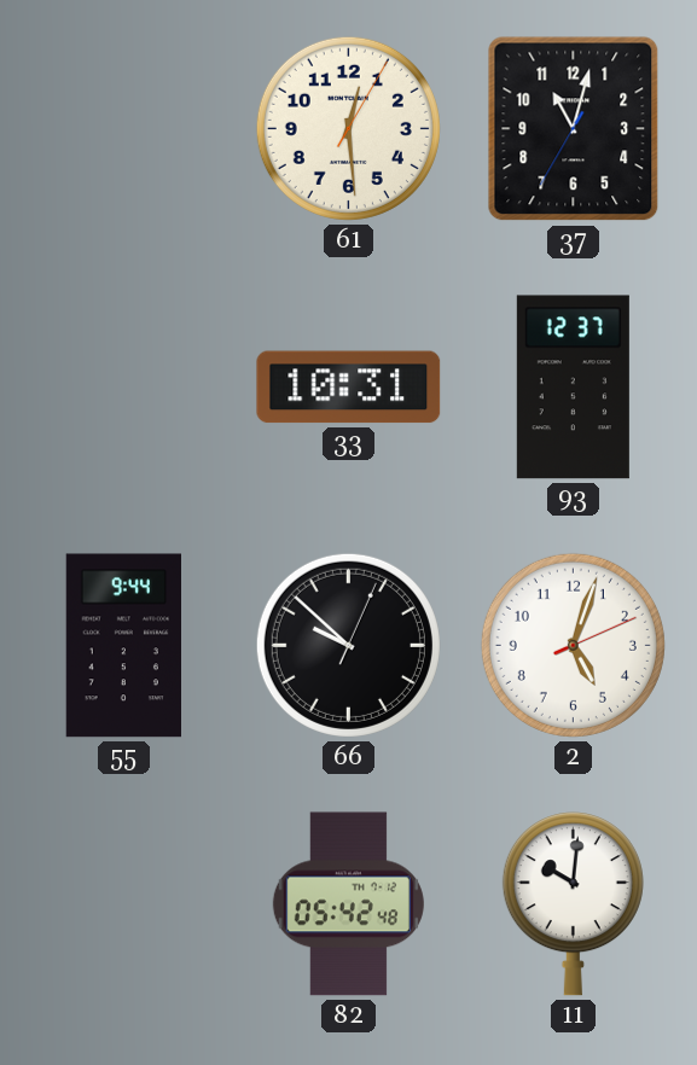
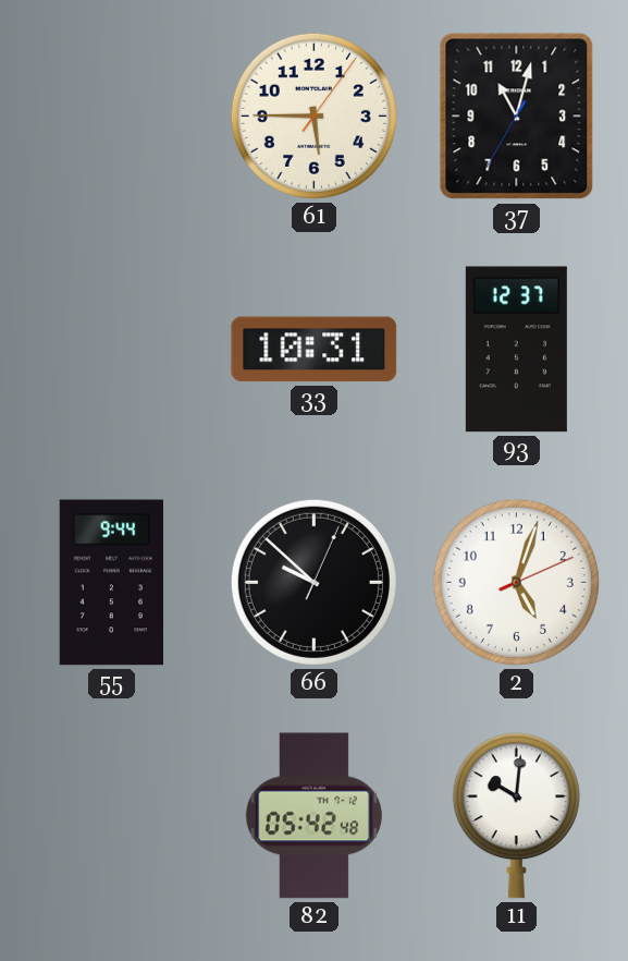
61: 12:29 -> 5:45
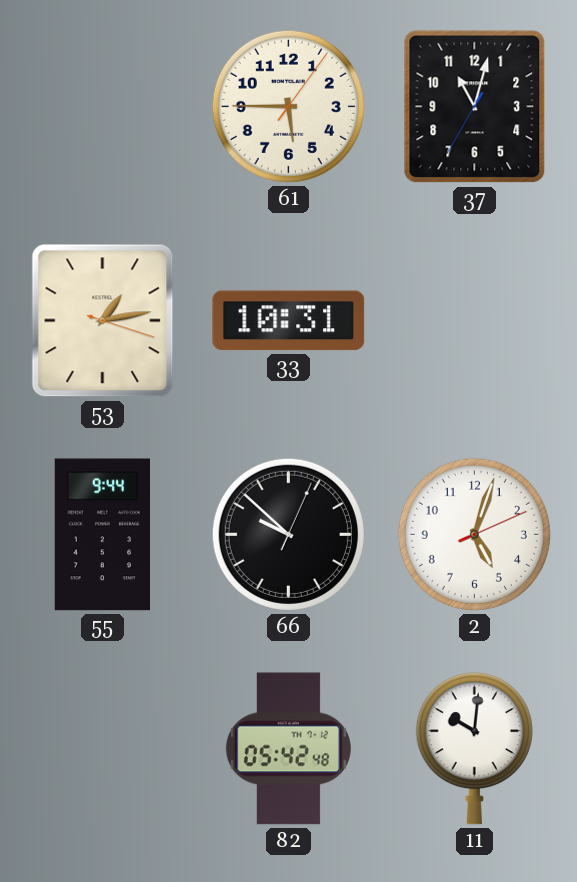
53: none -> 1:13
93: 12:37 -> none
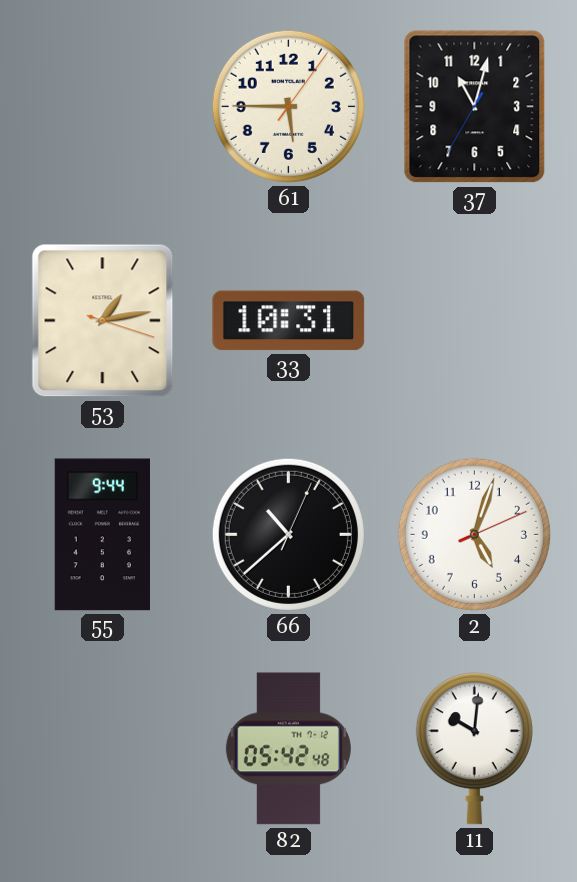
66: 9:52 -> 10:38
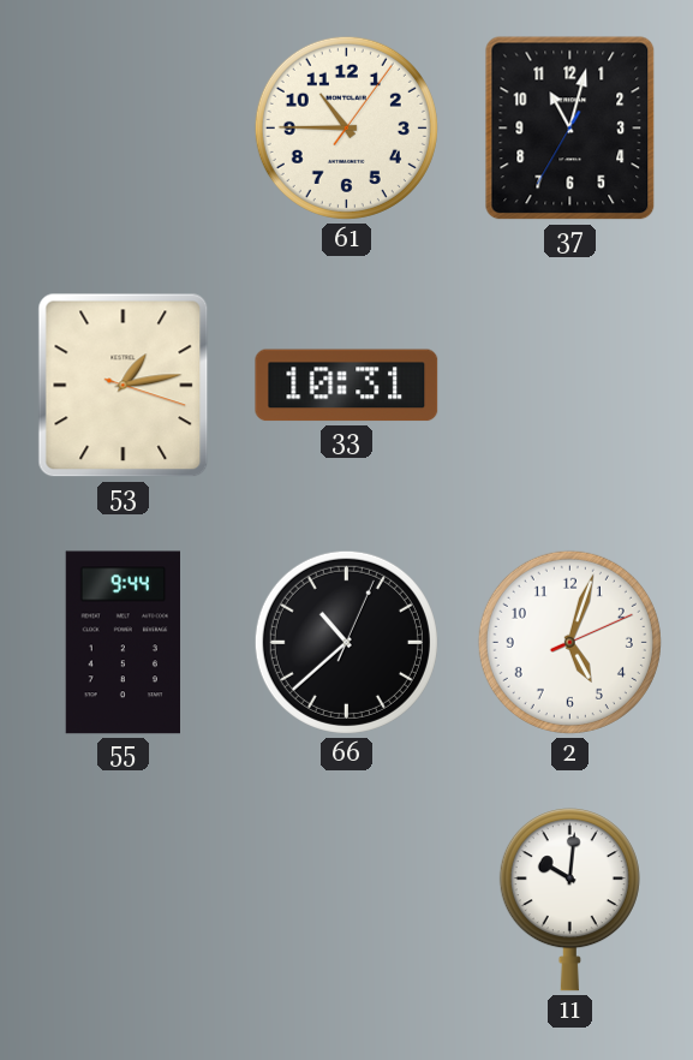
61: 5:45 -> 10:45
82: 05:42 -> none
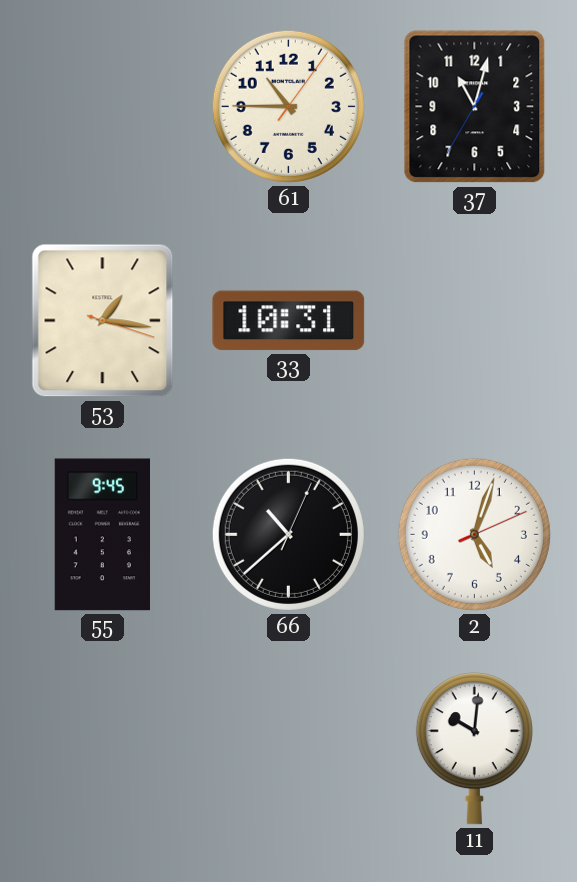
53: 1:13 -> 1:16
55: 9:44 -> 9:45
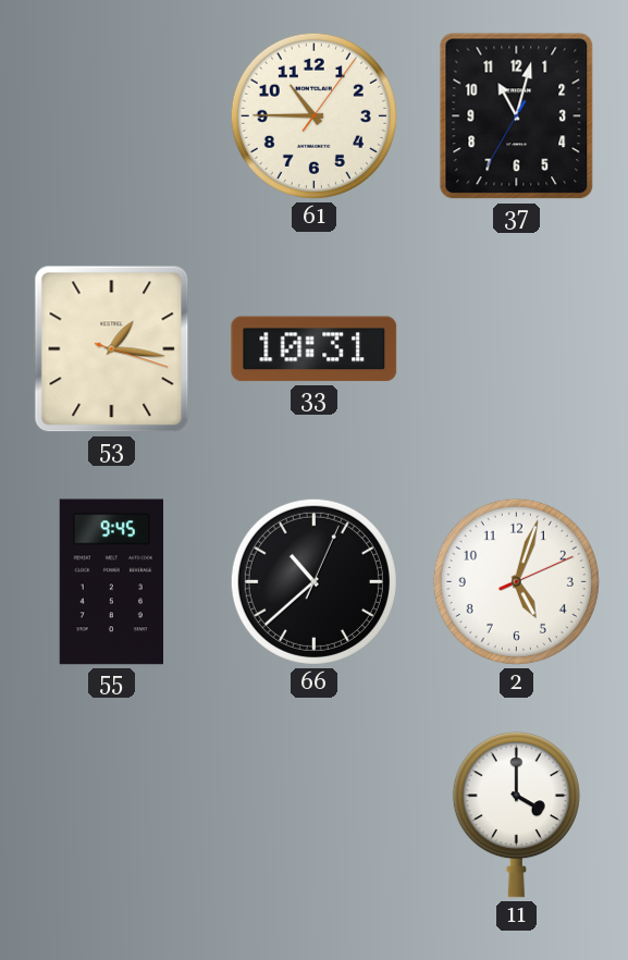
11: 10:01 -> 4:00
